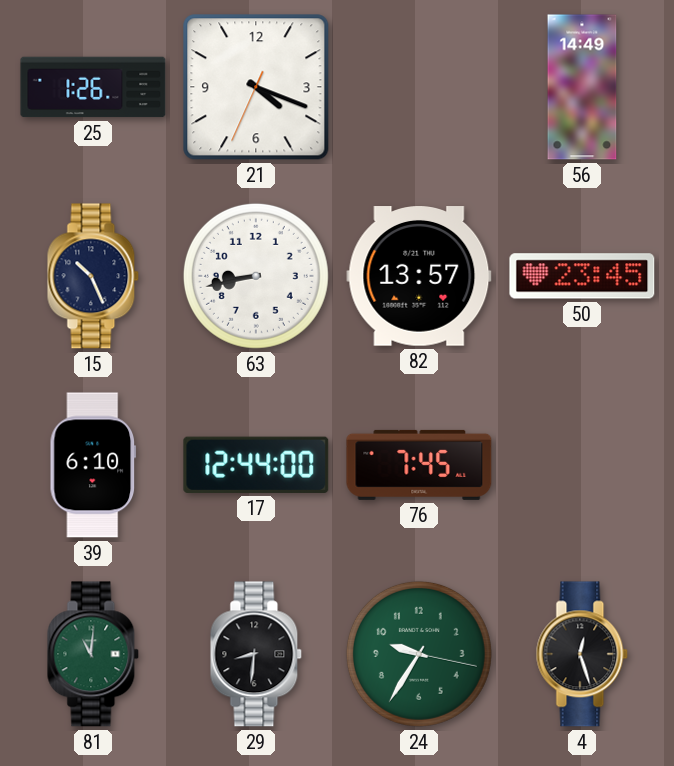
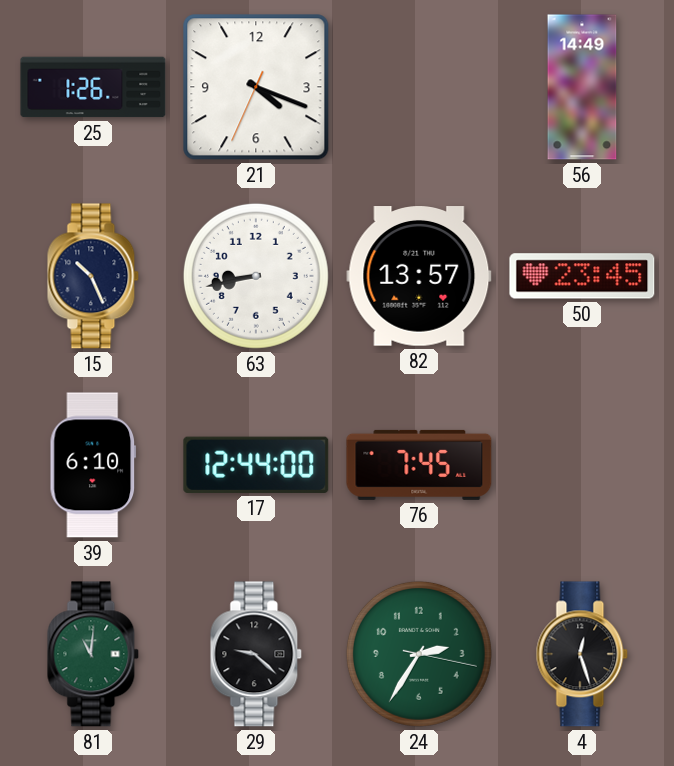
29: 8:31 -> 9:22
24: 9:35 -> 2:35
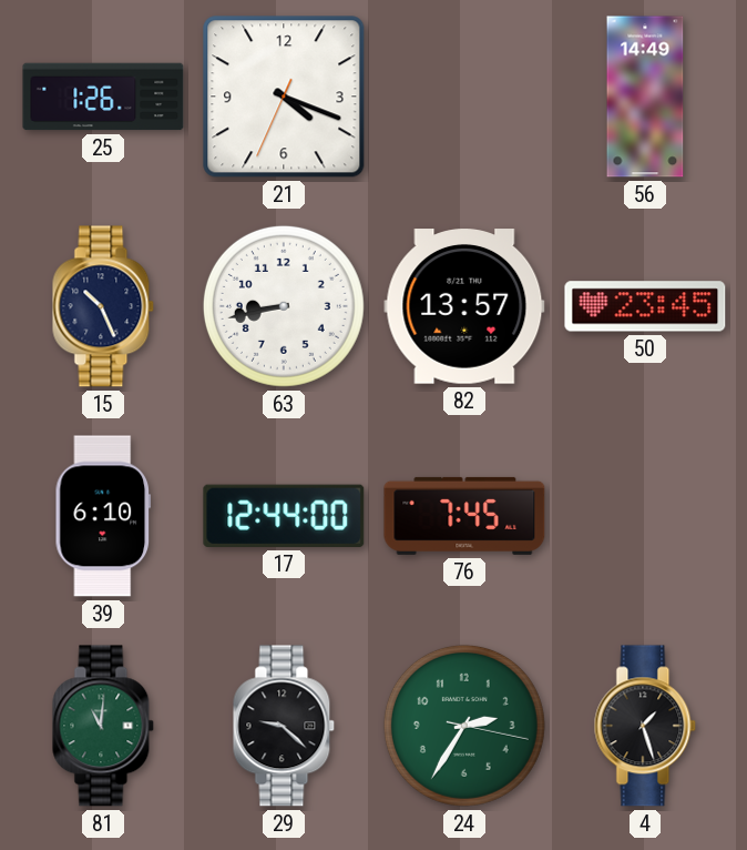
4: 12:27 -> 1:27
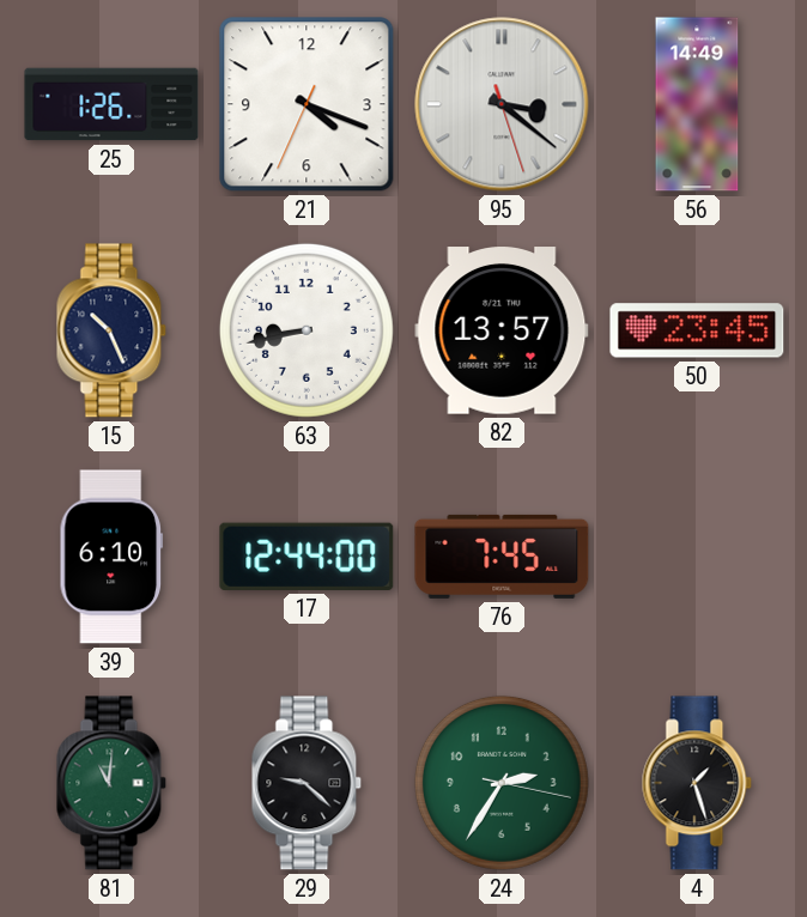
95: none -> 3:21
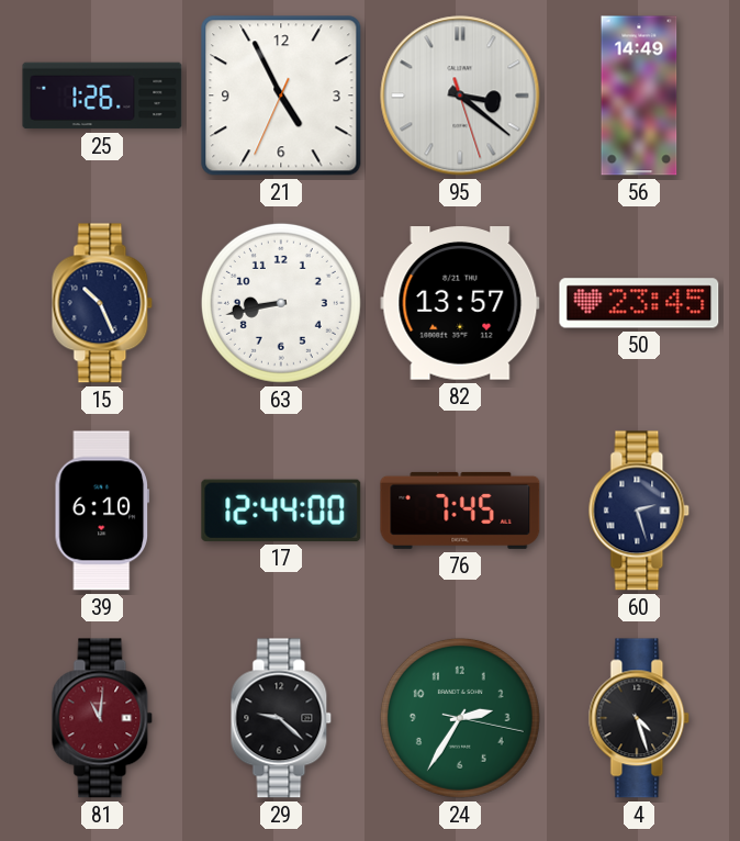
21: 4:18 -> 4:55
60: none -> 2:27
81 dial: green -> burgundy
4: 1:27 -> 4:27
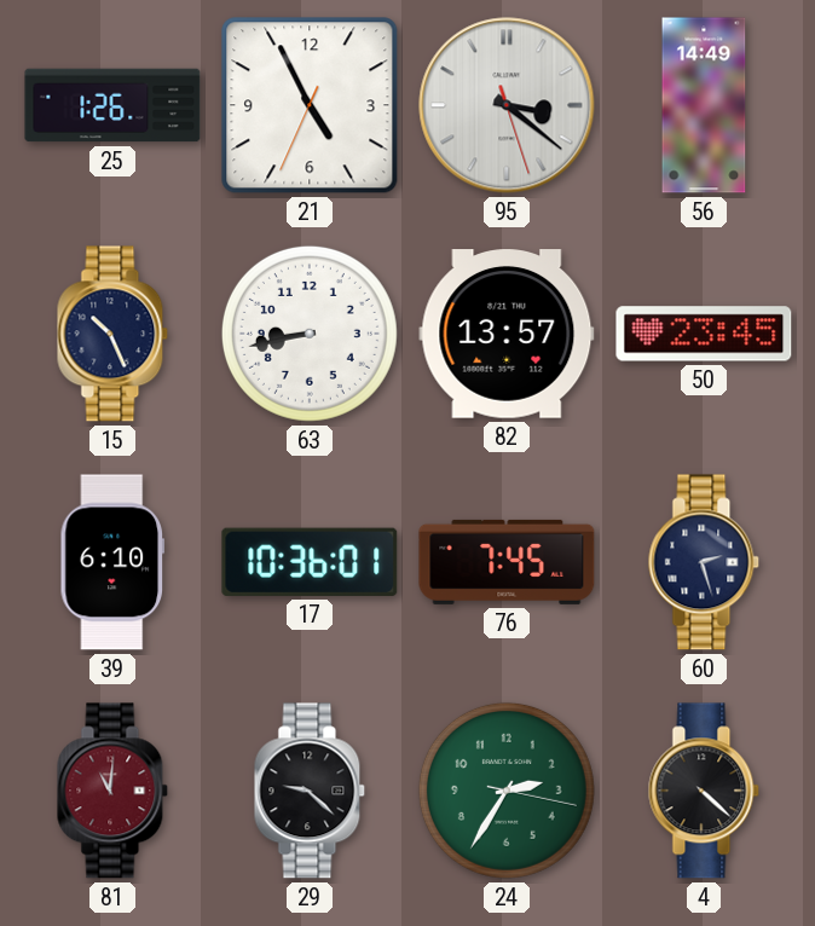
17: 12:44 -> 10:36
4: 4:27 -> 4:22
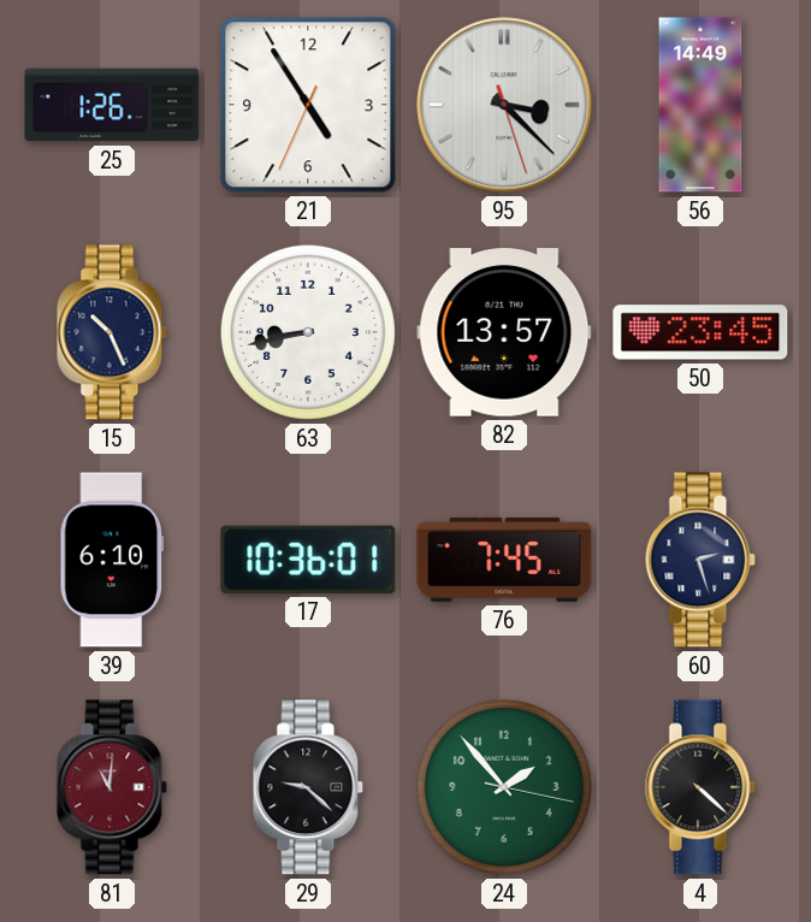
21: 4:55 -> 4:54
95: 3:21 -> 3:22
24: 2:35 -> 1:53
